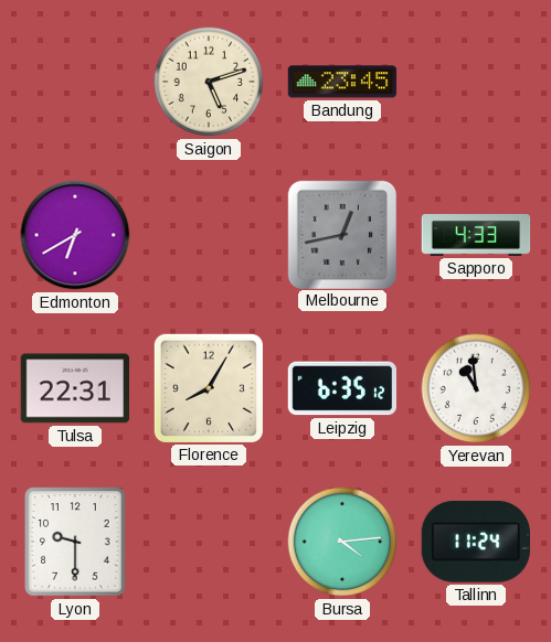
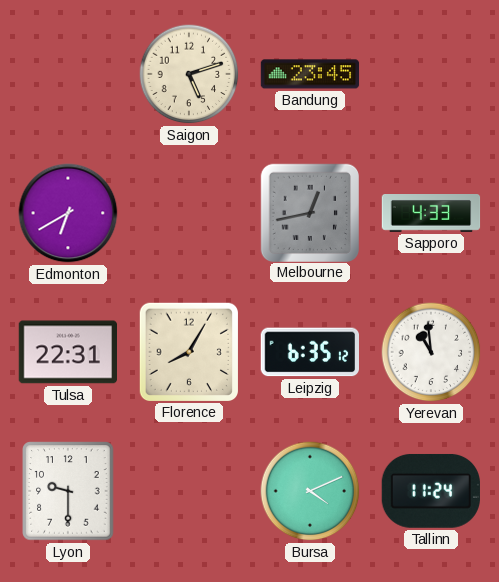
Bursa: 4:14 -> 4:11
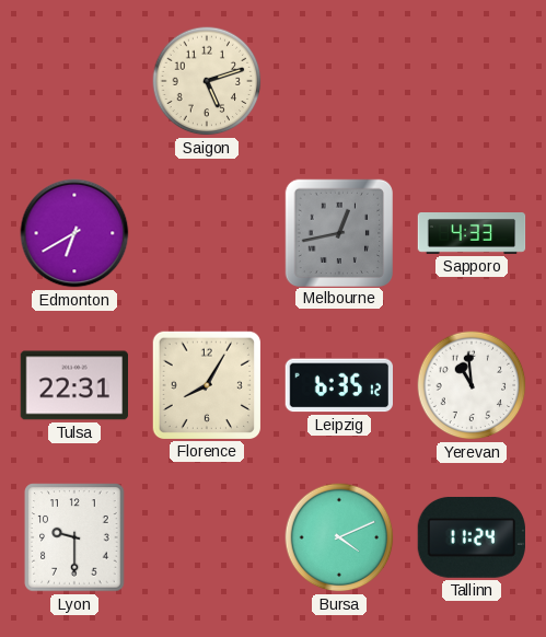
Bandung: 23:45 -> none
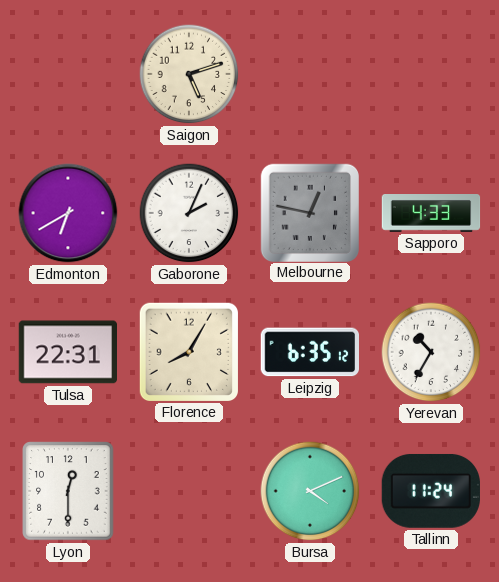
Gaborone: none -> 2:04
Melbourne: 12:43 -> 12:47
Yerevan: 10:59 -> 10:35
Lyon: 9:30 -> 12:30
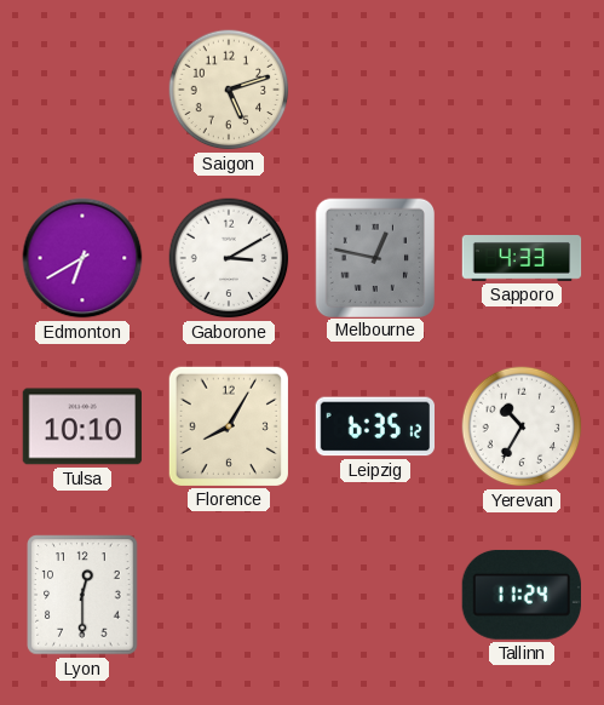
Gaborone: 2:04 -> 3:10
Tulsa: 22:31 -> 10:10
Bursa: 4:11 -> none
